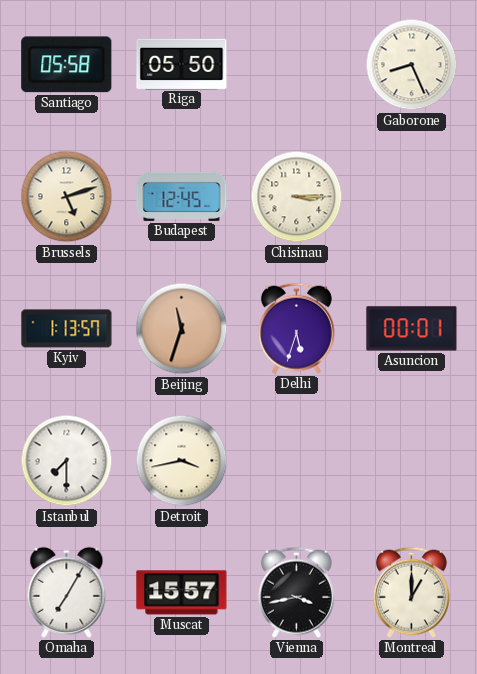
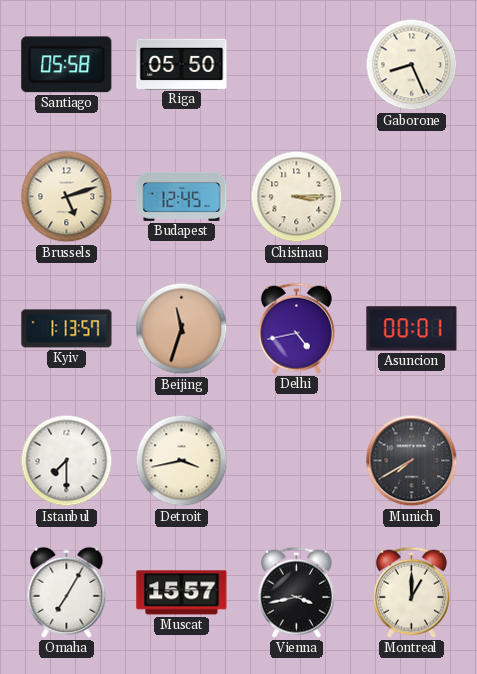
Delhi: 5:33 -> 4:43
Munich: none -> 7:40
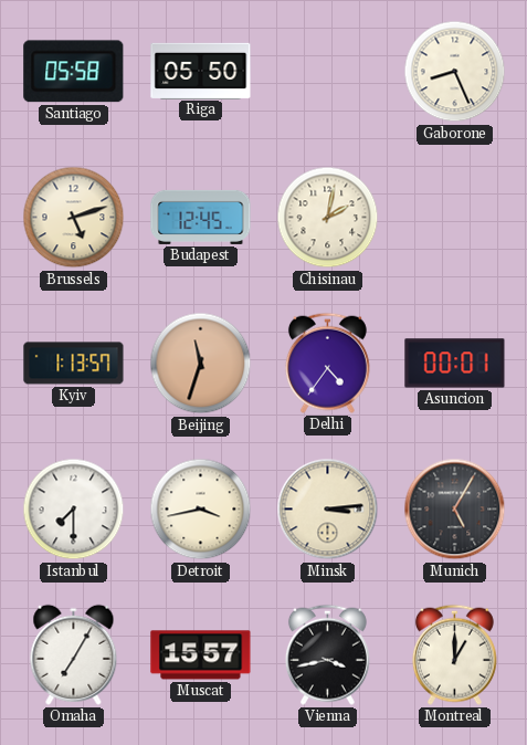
Chisinau: 3:15 -> 2:02
Delhi: 4:43 -> 4:36
Minsk: none -> 3:14
Munich: 7:40 -> 5:05
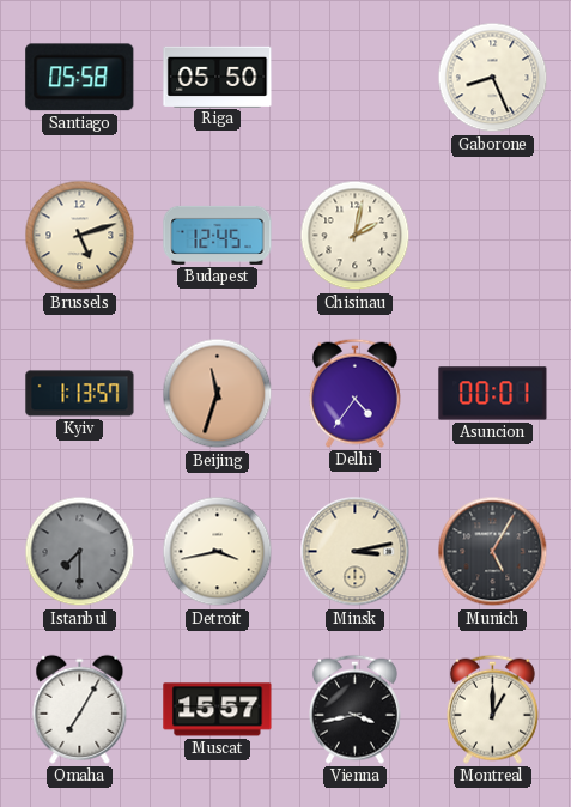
Istanbul dial: white -> grey
Minsk: 3:14 -> 3:13
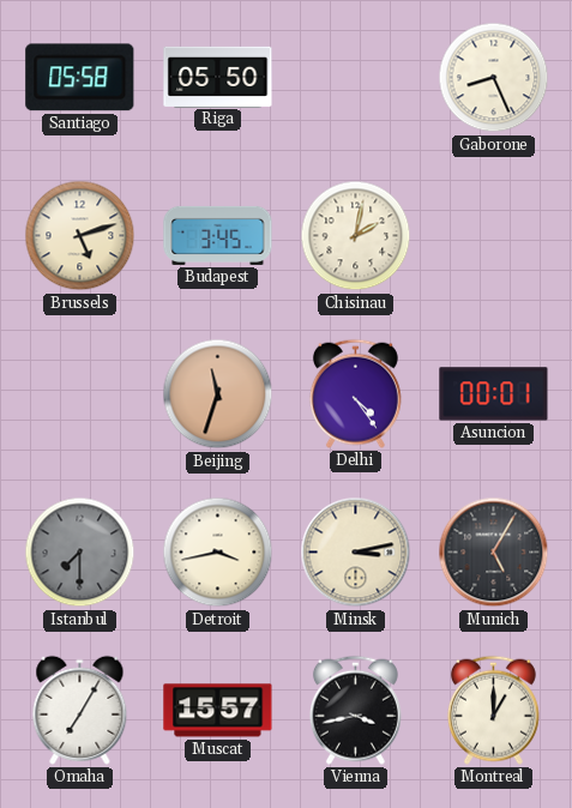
Budapest: 12:45 -> 3:45
Kyiv: 1:13 -> none
Delhi: 4:36 -> 4:24
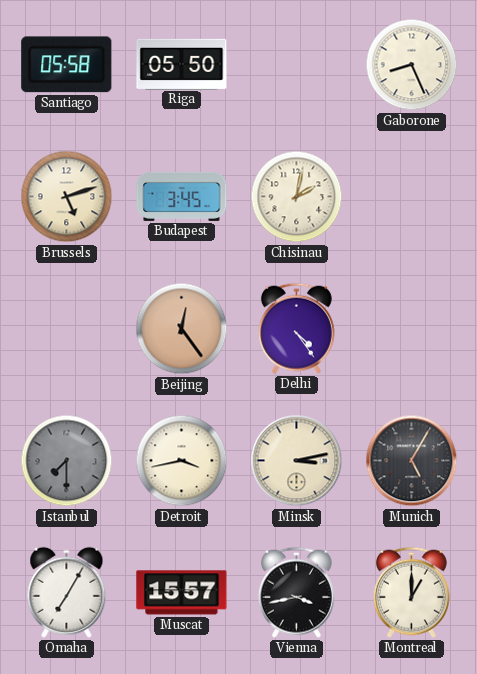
Beijing: 11:33 -> 12:24
Asuncion: 00:01 -> none
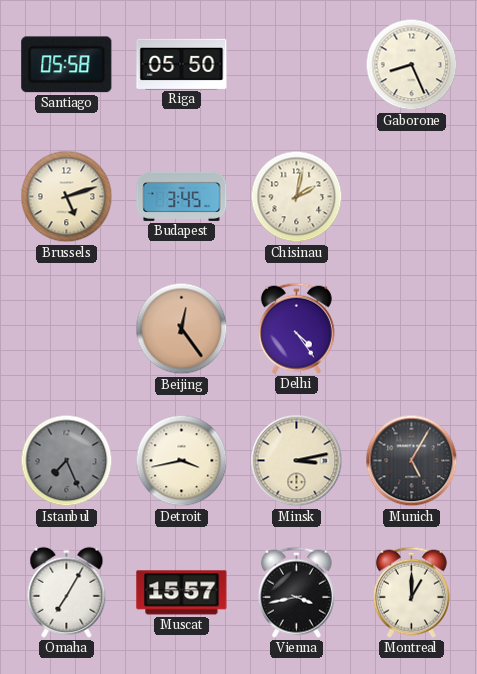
Istanbul: 7:30 -> 7:26
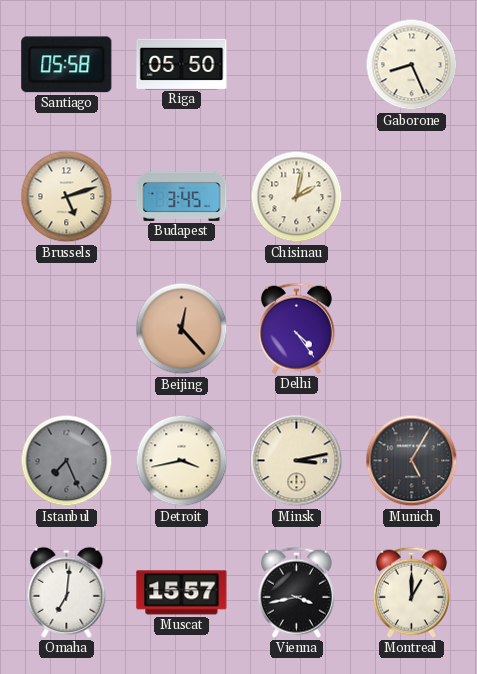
Beijing: 12:24 -> 12:23
Omaha: 7:05 -> 7:01
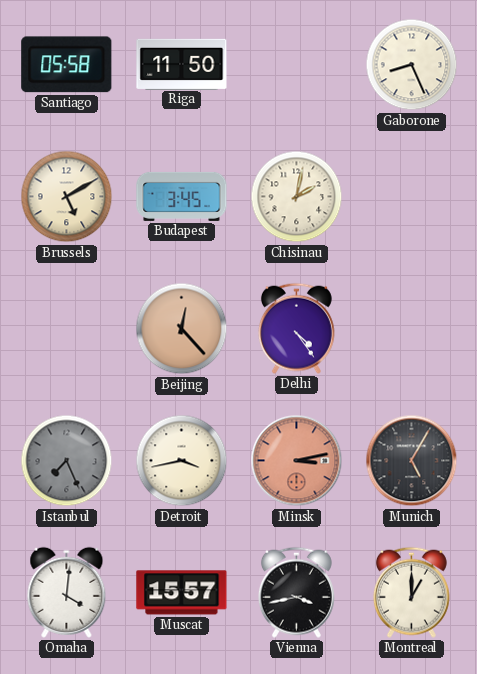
Riga: 05:50 -> 11:50
Brussels: 5:12 -> 5:10
Minsk dial: cream -> salmon
Omaha: 7:01 -> 4:01
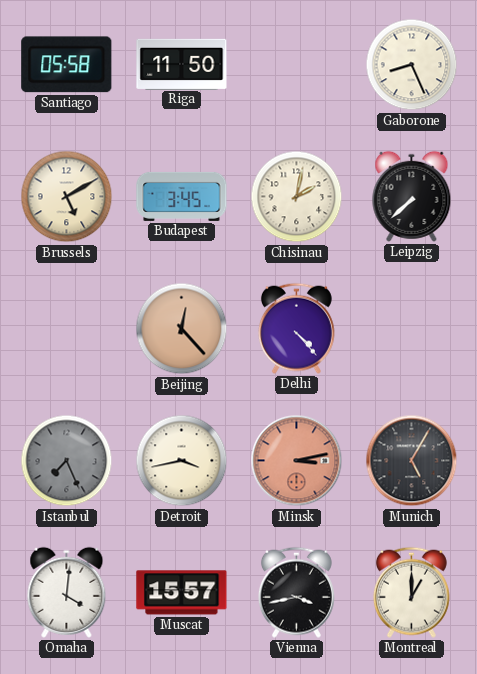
Leipzig: none -> 7:38
Delhi: 4:24 -> 4:23
